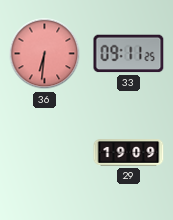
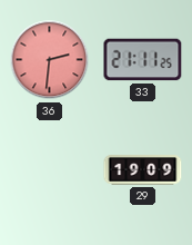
36: 6:31 -> 2:31
33: 09:11 -> 21:11
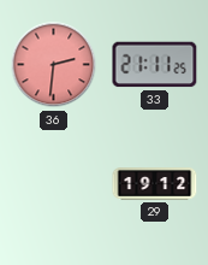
29: 19:09 -> 19:12
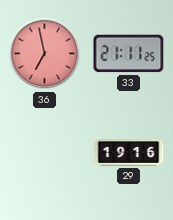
36: 2:31 -> 6:58
29: 19:12 -> 19:16
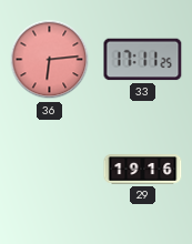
36: 6:58 -> 6:14
33: 21:11 -> 17:11
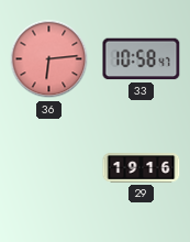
33: 17:11 -> 10:58
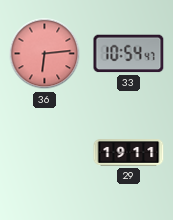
33: 10:58 -> 10:54
29: 19:16 -> 19:11
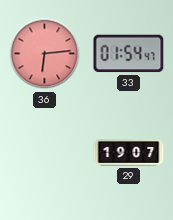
33: 10:54 -> 01:54
29: 19:11 -> 19:07
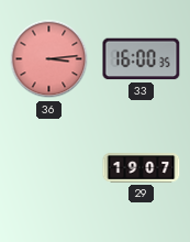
36: 6:14 -> 3:14
33: 01:54 -> 16:00
